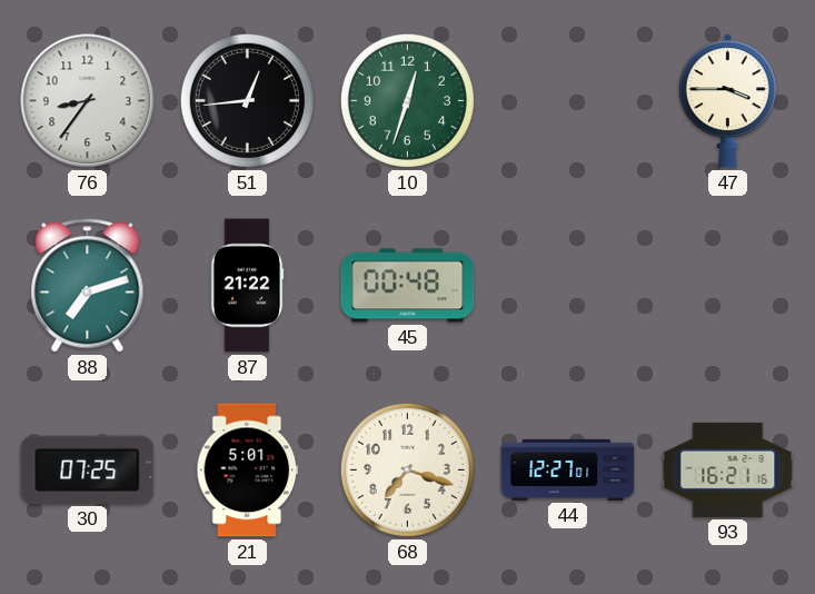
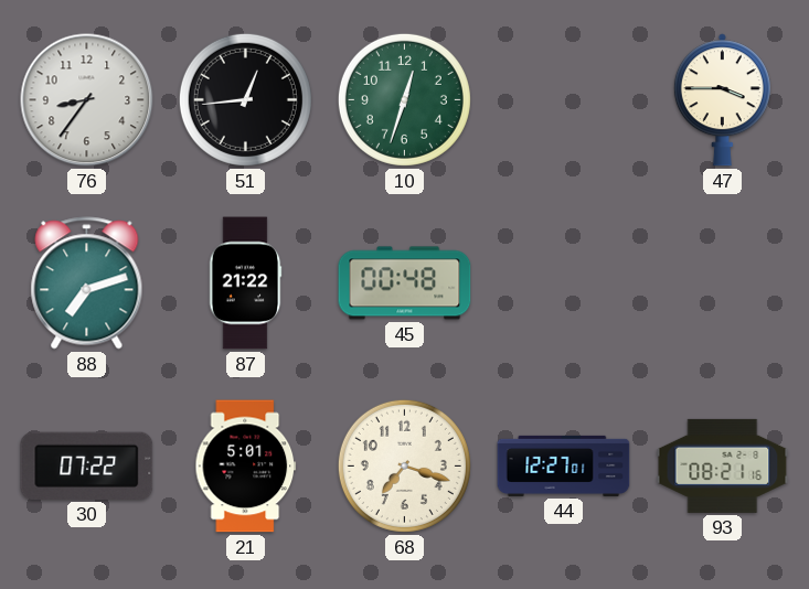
30: 07:25 -> 07:22
93: 16:21 -> 08:21
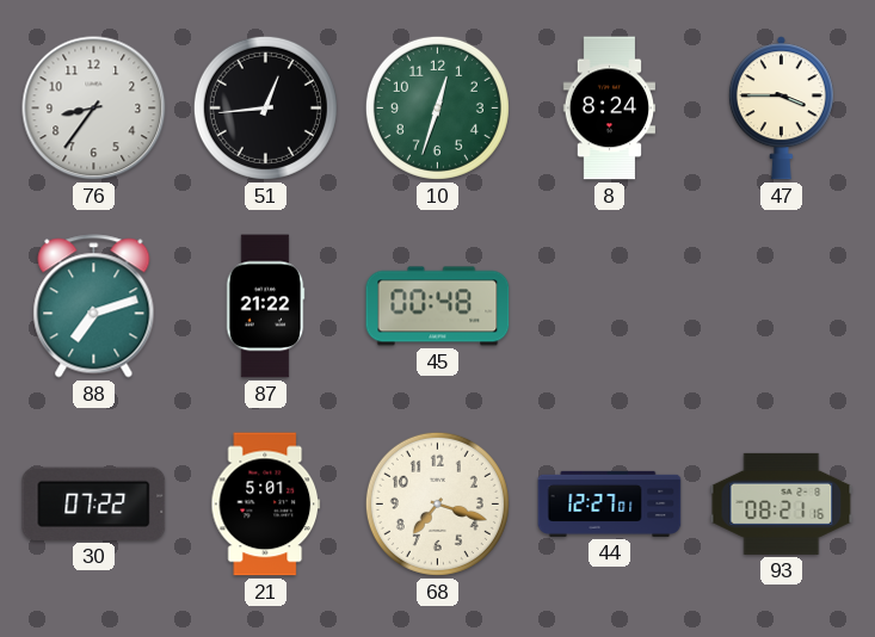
8: none -> 8:24
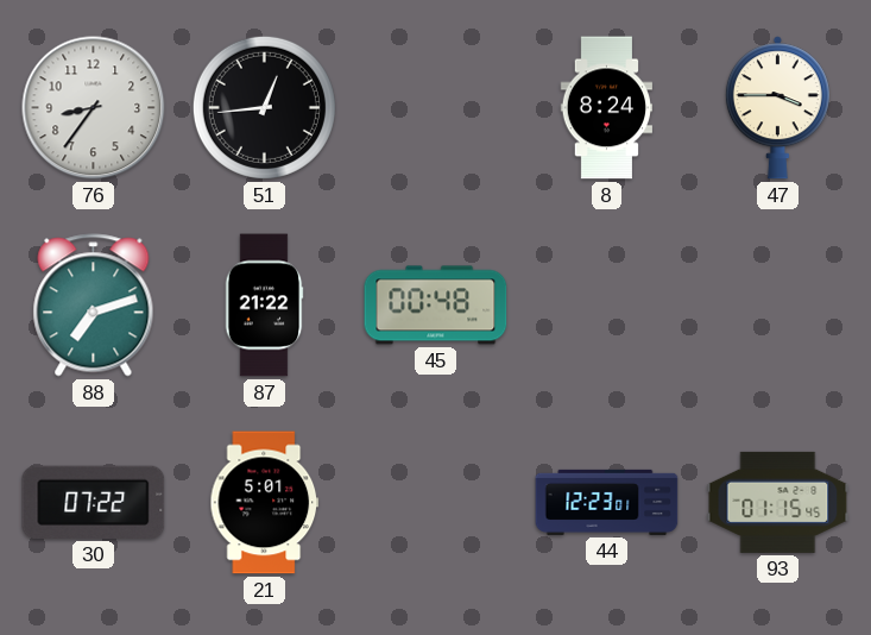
10: 12:33 -> none
68: 7:18 -> none
44: 12:27 -> 12:23
93: 08:21 -> 01:15
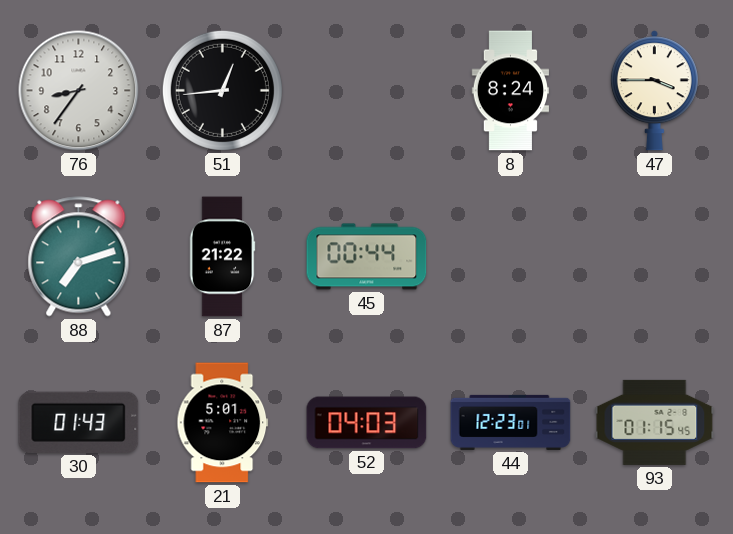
45: 00:48 -> 00:44
30: 07:22 -> 01:43
52: none -> 04:03
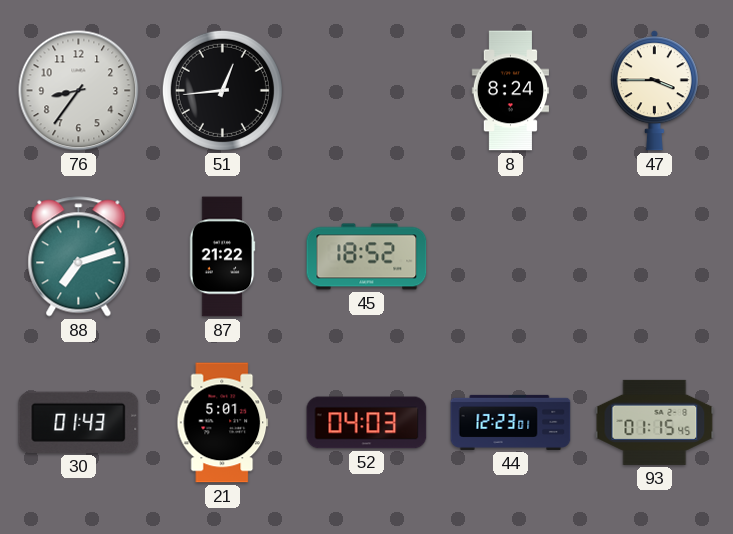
45: 00:44 -> 18:52
